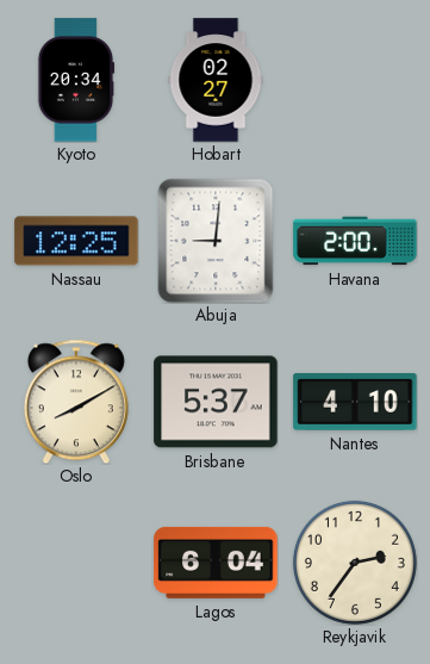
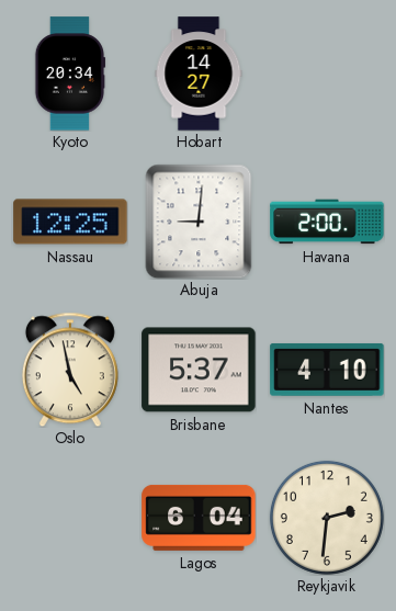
Hobart: 02:27 -> 14:27
Oslo: 8:10 -> 4:58
Reykjavik: 2:36 -> 2:31
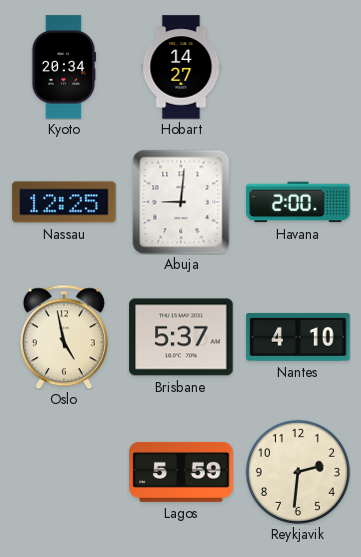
Lagos: 6:04 -> 5:59
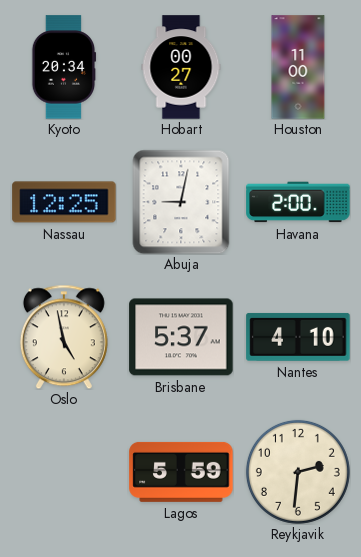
Hobart: 14:27 -> 00:27
Houston: none -> 11:00
Abuja: 9:01 -> 9:02
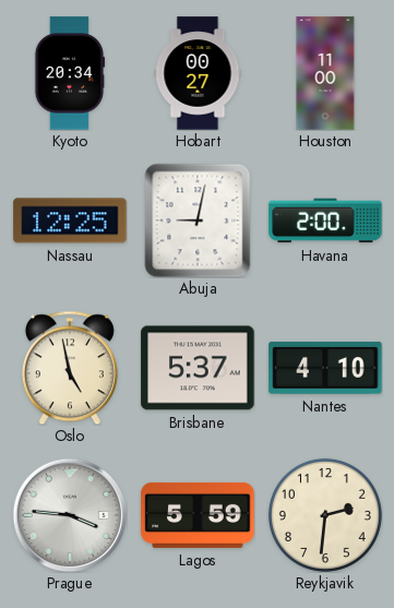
Prague: none -> 3:46
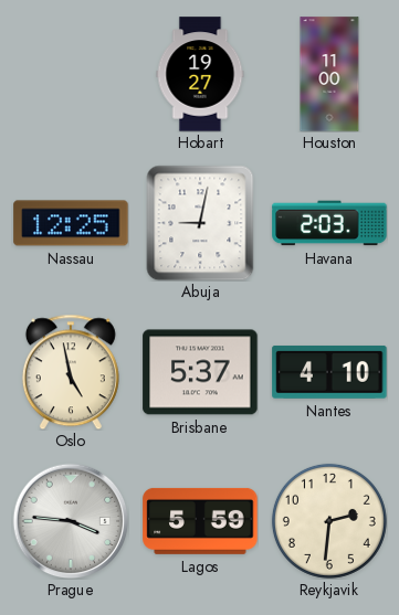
Kyoto: 20:34 -> none
Hobart: 00:27 -> 19:27
Havana: 2:00 -> 2:03
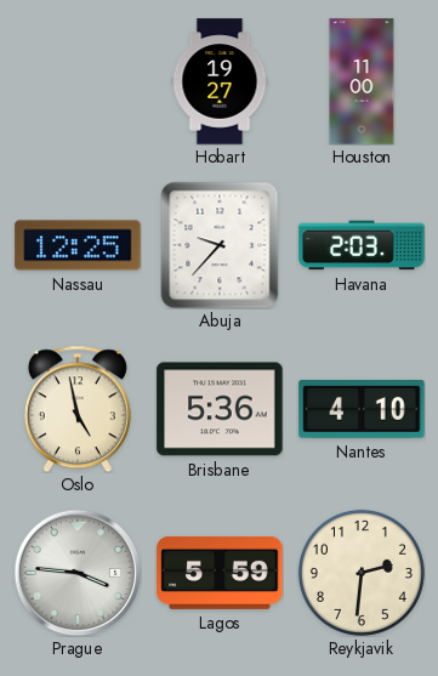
Abuja: 9:02 -> 9:37
Brisbane: 5:37 -> 5:36
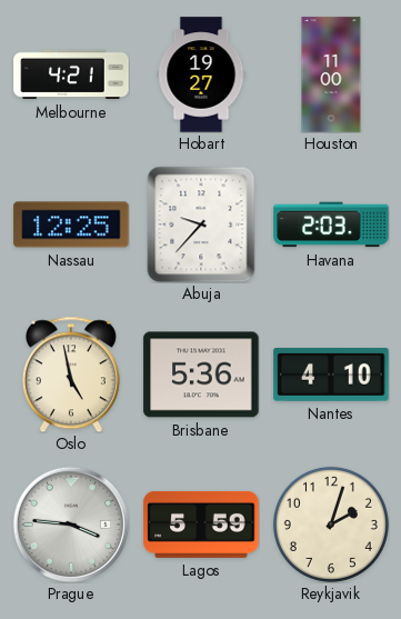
Melbourne: none -> 4:21
Reykjavik: 2:31 -> 2:03
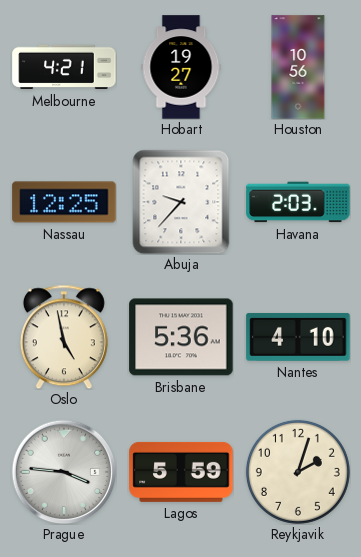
Houston: 11:00 -> 10:56
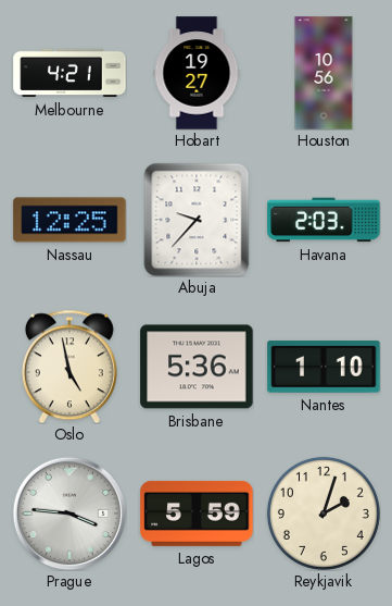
Nantes: 4:10 -> 1:10
